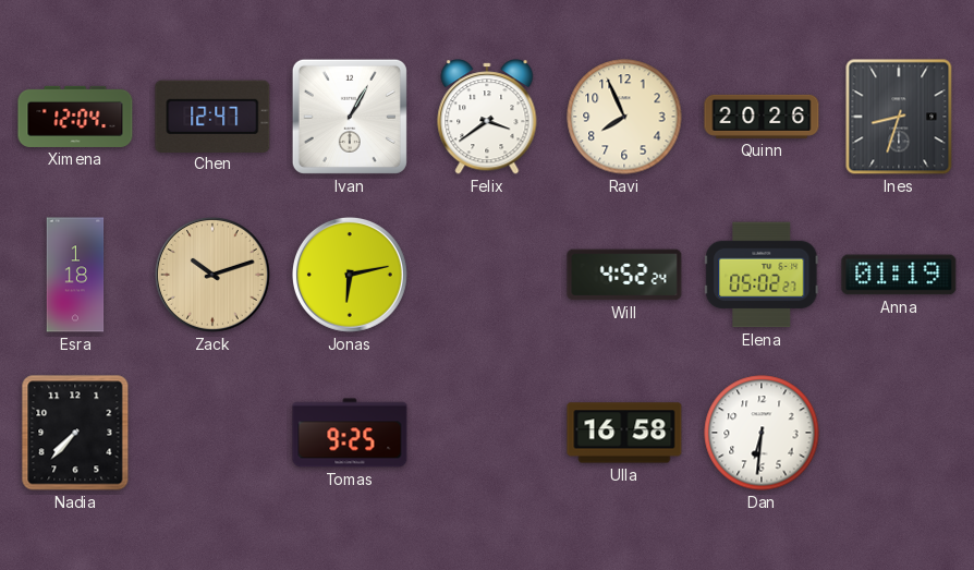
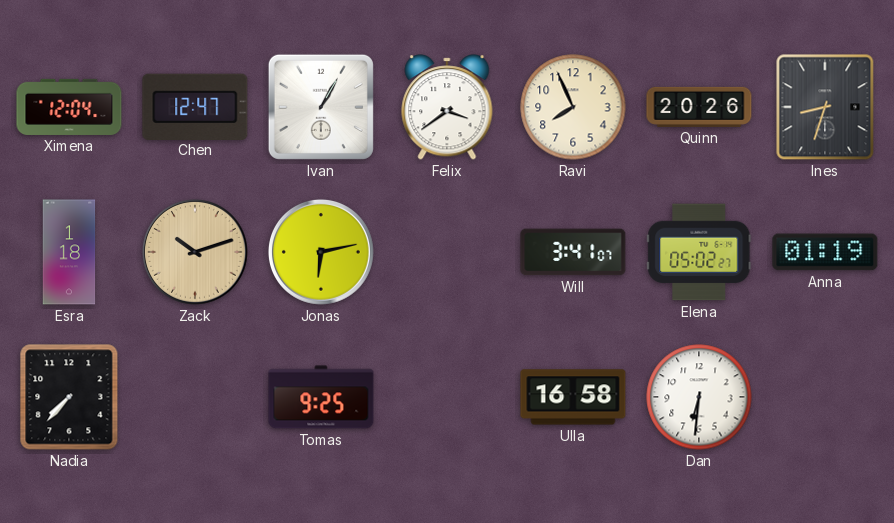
Will: 4:52 -> 3:41
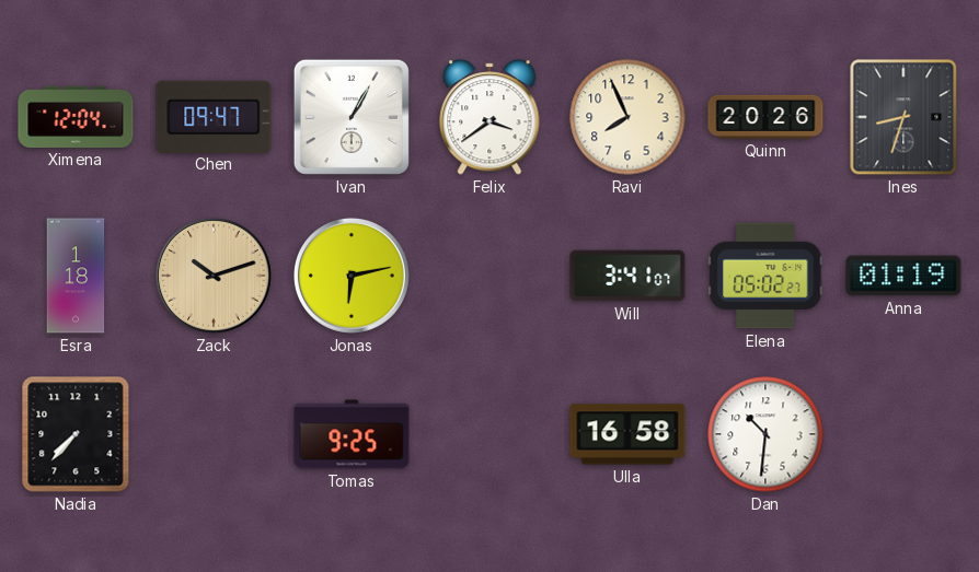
Chen: 12:47 -> 09:47
Dan: 6:31 -> 10:31
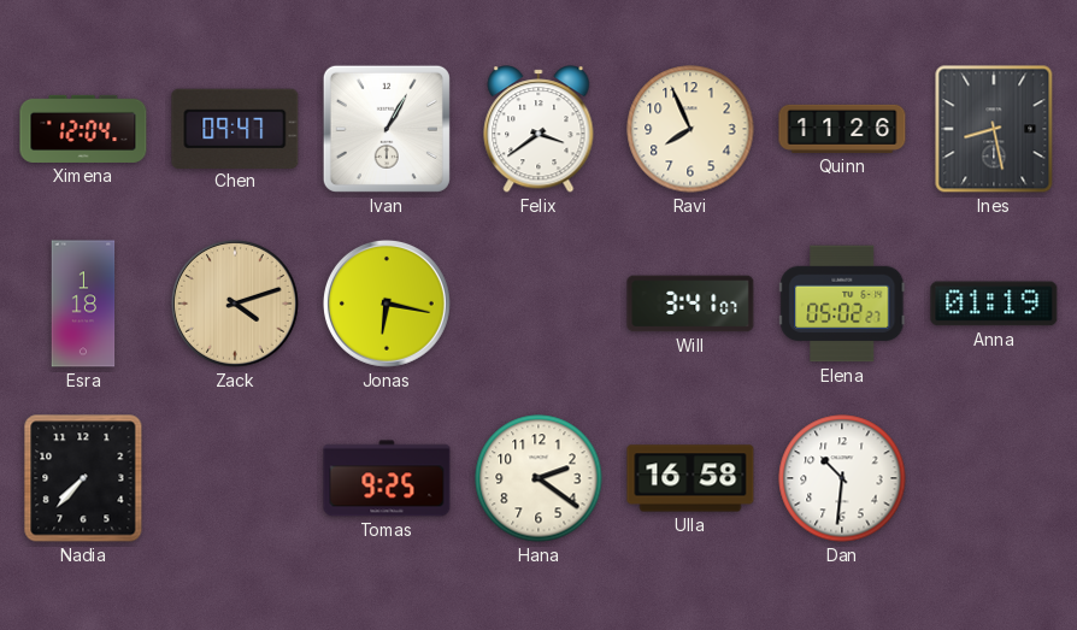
Quinn: 20:26 -> 11:26
Ines: 8:33 -> 8:28
Zack: 10:12 -> 4:12
Jonas: 6:13 -> 6:17
Hana: none -> 2:21
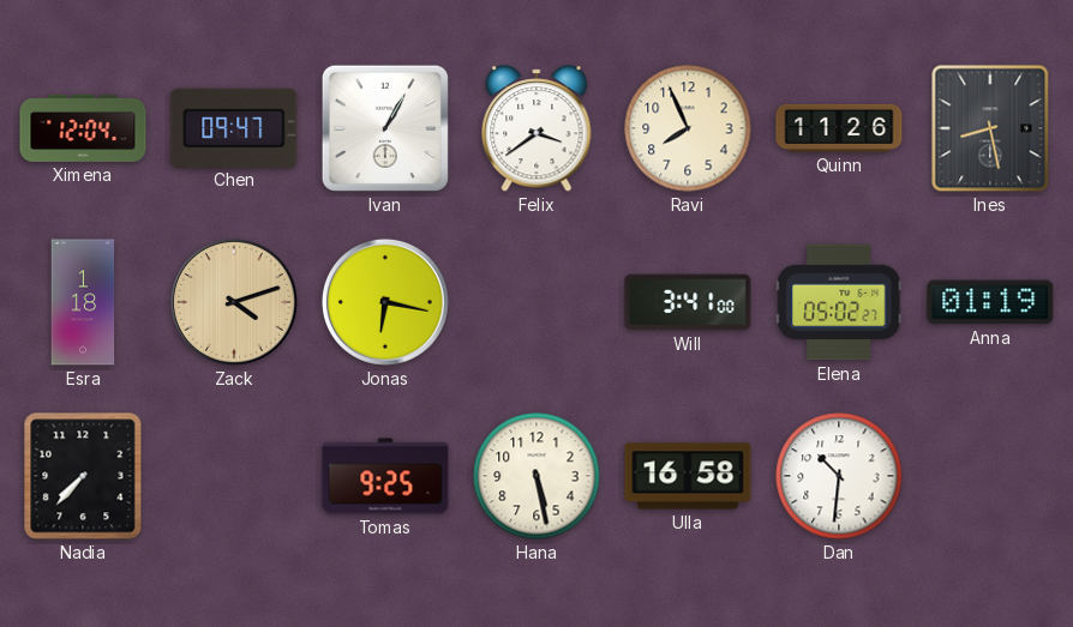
Will: 3:41:07 -> 3:41:00
Hana: 2:21 -> 5:28
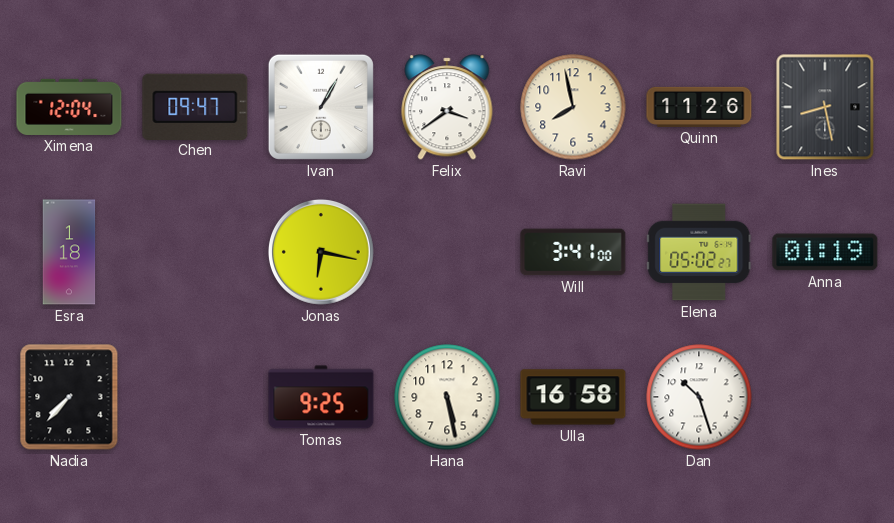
Ravi: 7:56 -> 7:58
Zack: 4:12 -> none
Dan: 10:31 -> 10:27
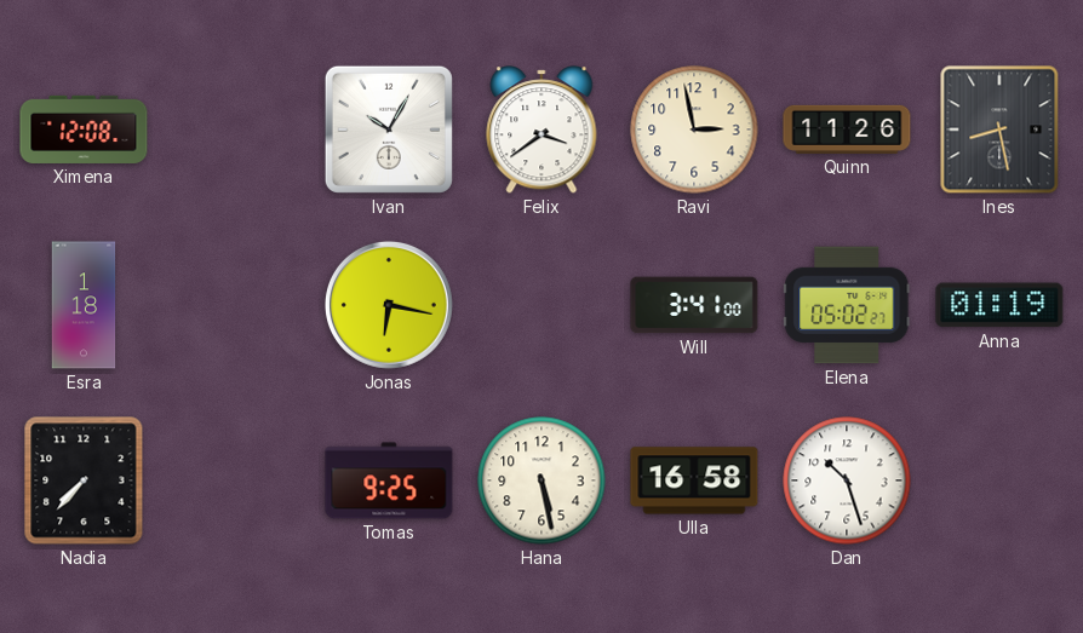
Ximena: 12:04 -> 12:08
Chen: 09:47 -> none
Ivan: 1:05 -> 10:05
Ravi: 7:58 -> 2:58
